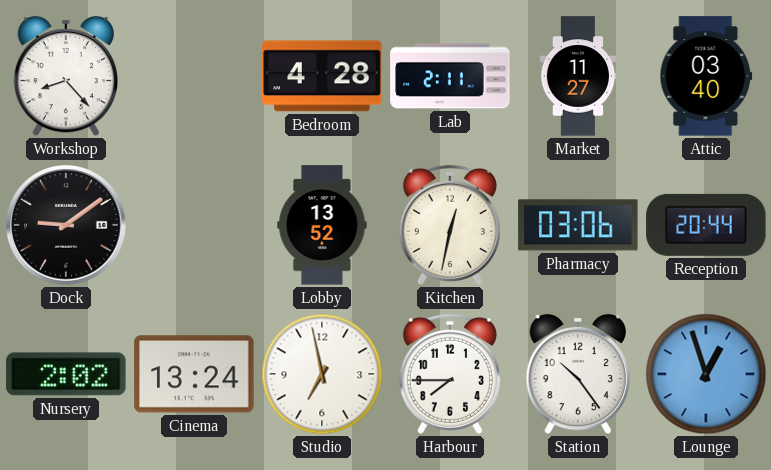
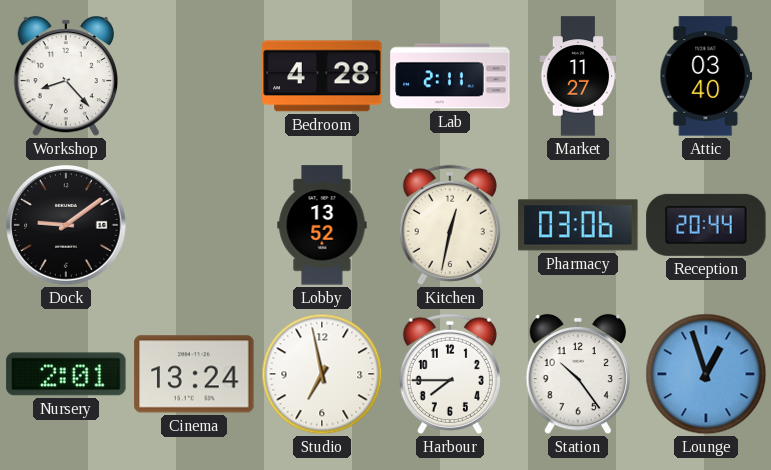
Nursery: 2:02 -> 2:01
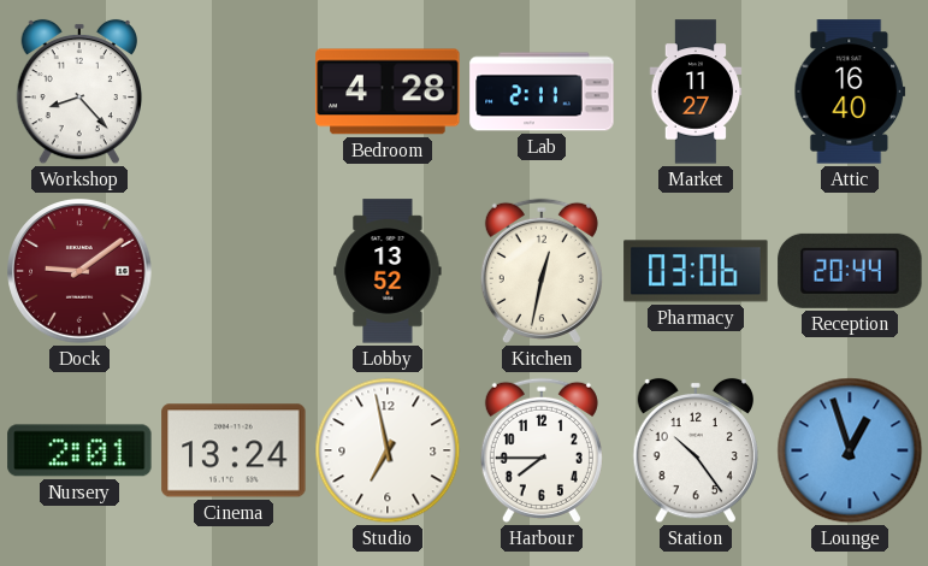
Attic: 03:40 -> 16:40
Dock dial: black -> burgundy
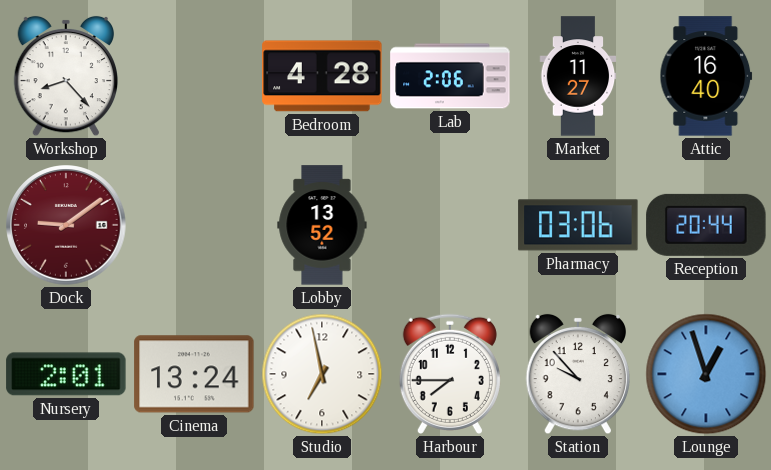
Lab: 2:11 -> 2:06
Kitchen: 12:32 -> none
Station: 10:24 -> 9:53
